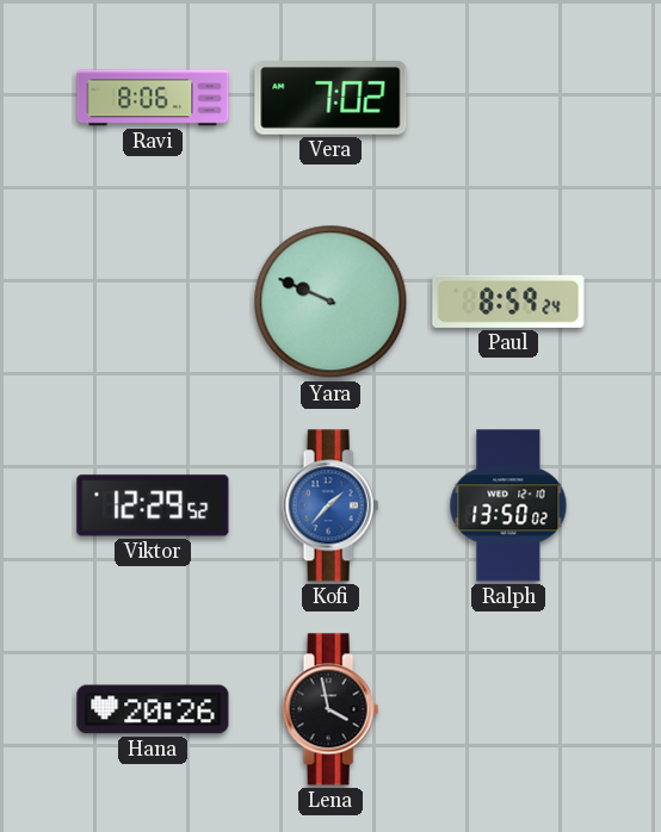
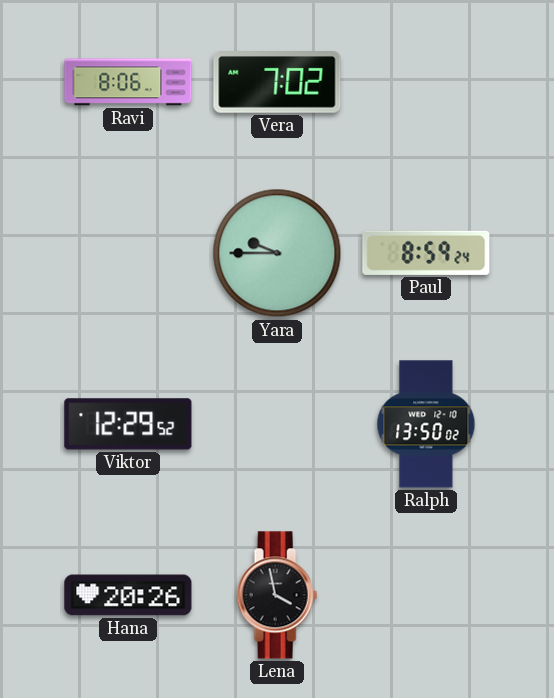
Yara: 9:49 -> 9:45
Kofi: 1:37 -> none
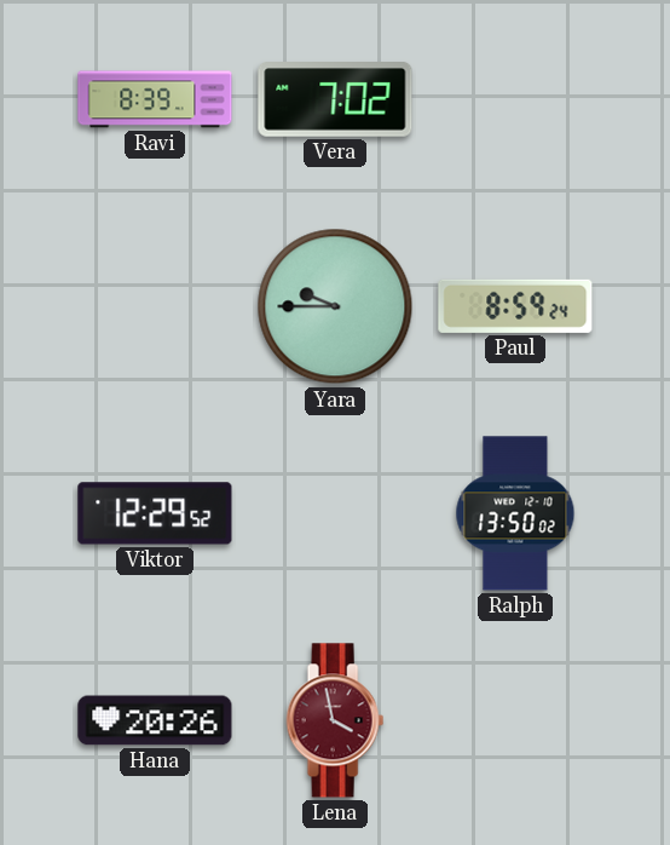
Ravi: 8:06 -> 8:39
Lena dial: black -> burgundy
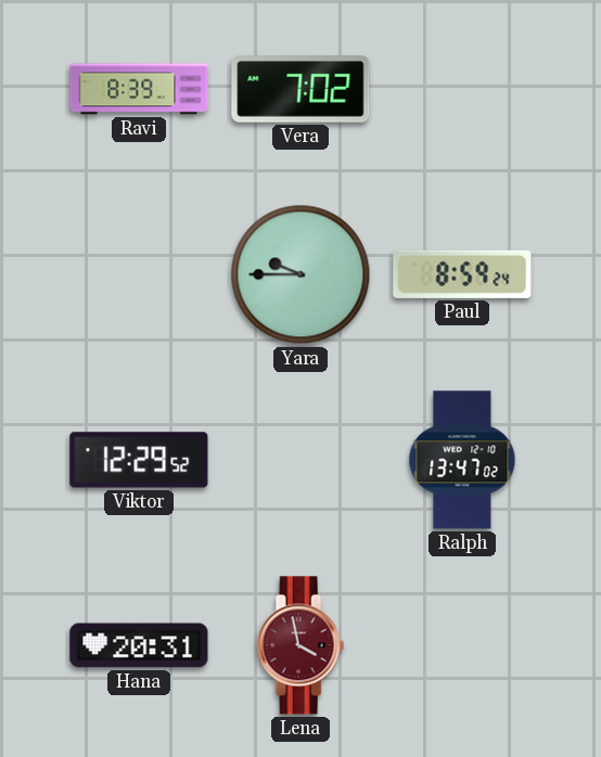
Ralph: 13:50 -> 13:47
Hana: 20:26 -> 20:31
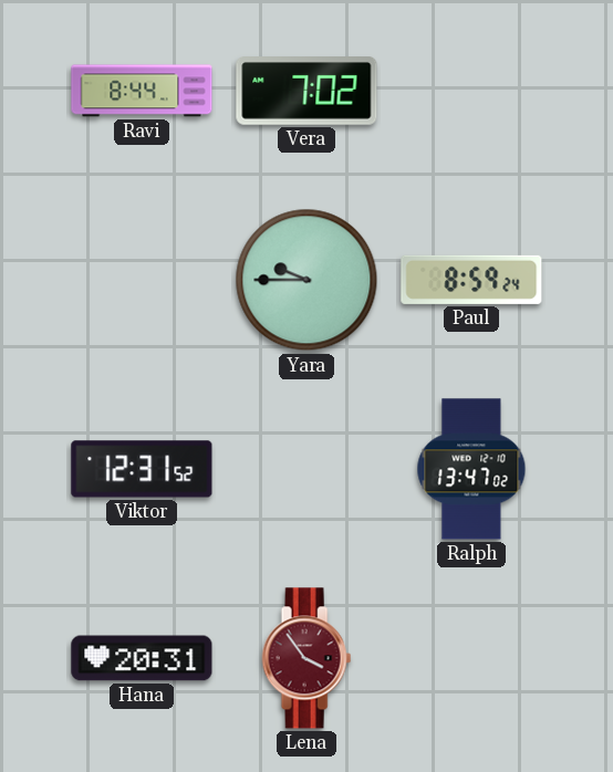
Ravi: 8:39 -> 8:44
Viktor: 12:29 -> 12:31
Lena: 3:58 -> 3:54
